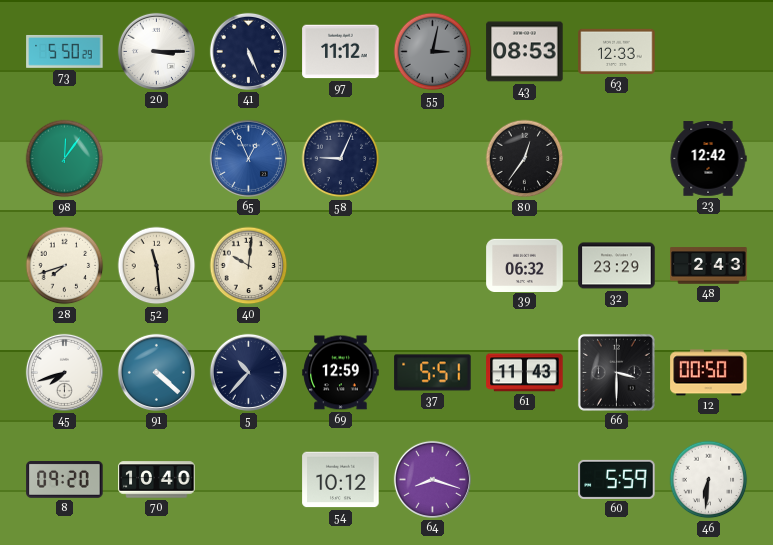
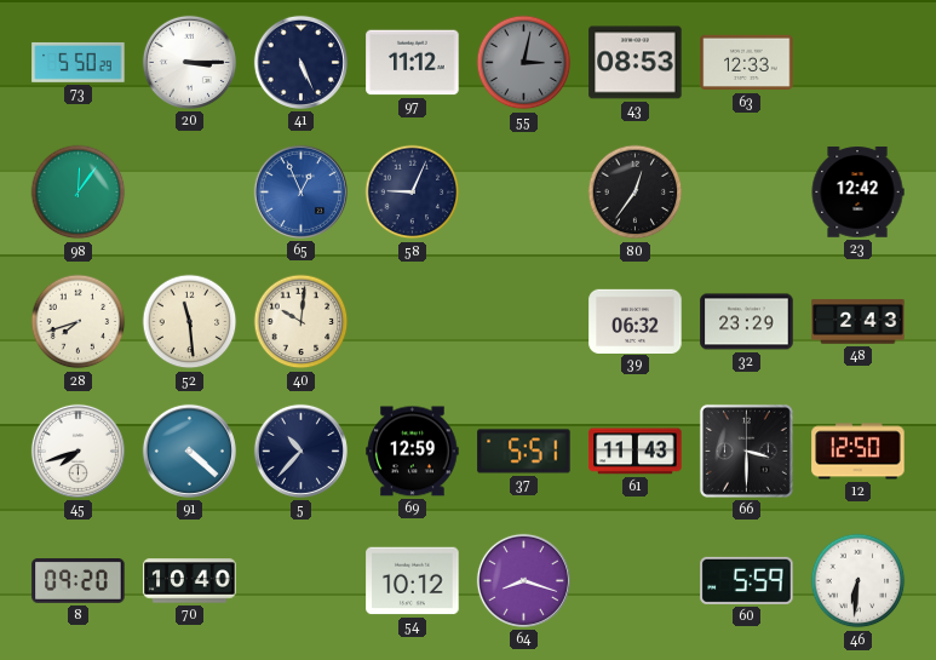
12: 00:50 -> 12:50
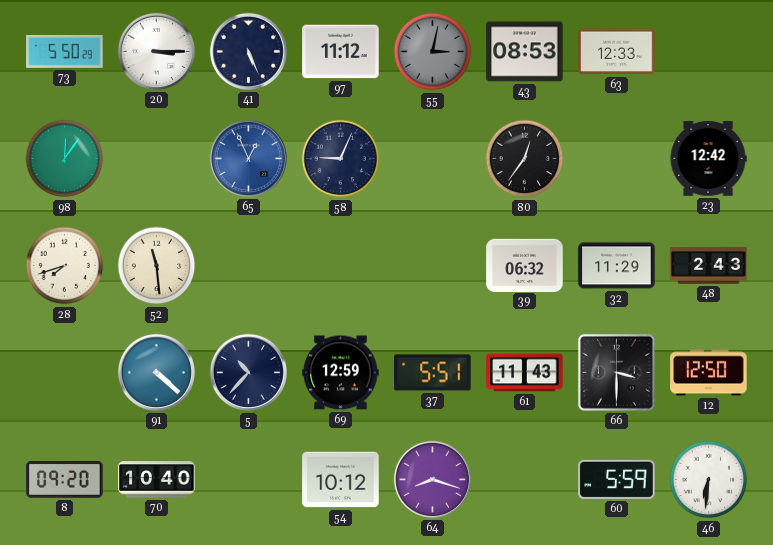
40: 10:01 -> none
32: 23:29 -> 11:29
45: 7:42 -> none
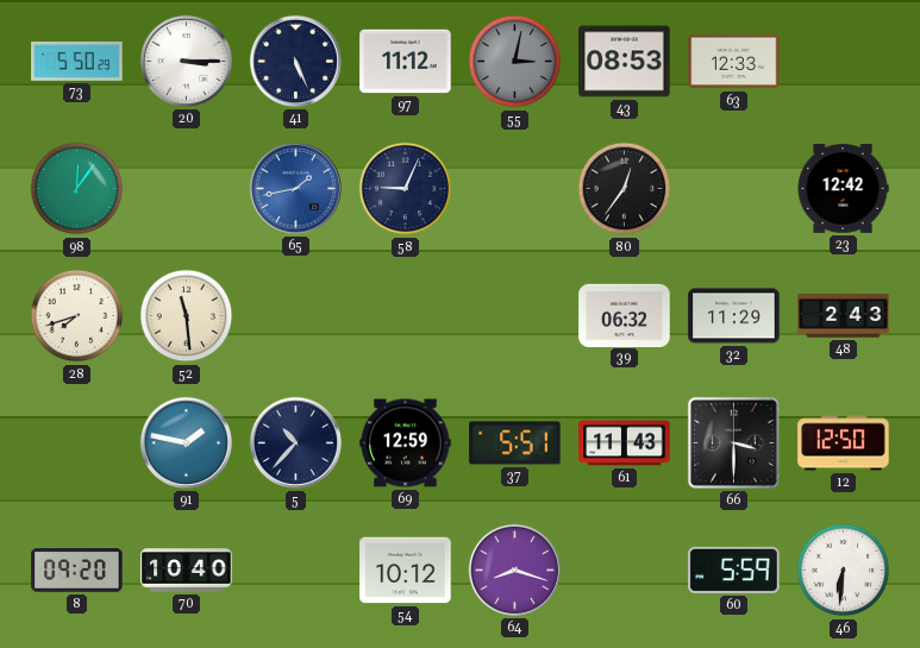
65: 12:56 -> 1:43
91: 4:22 -> 1:47
